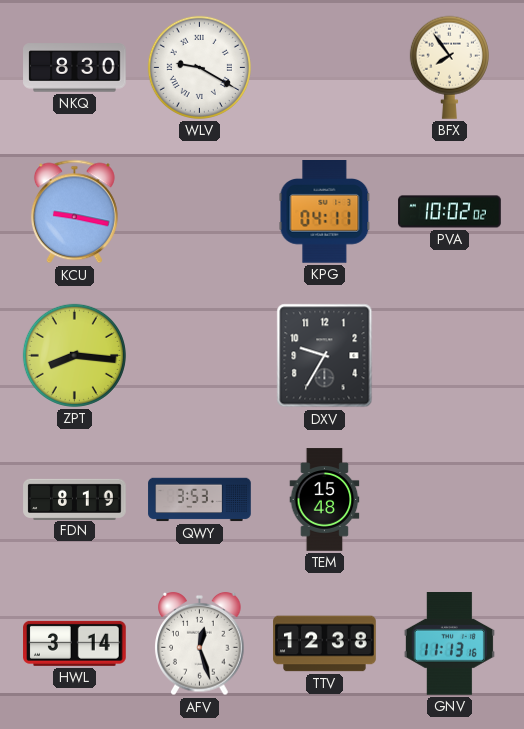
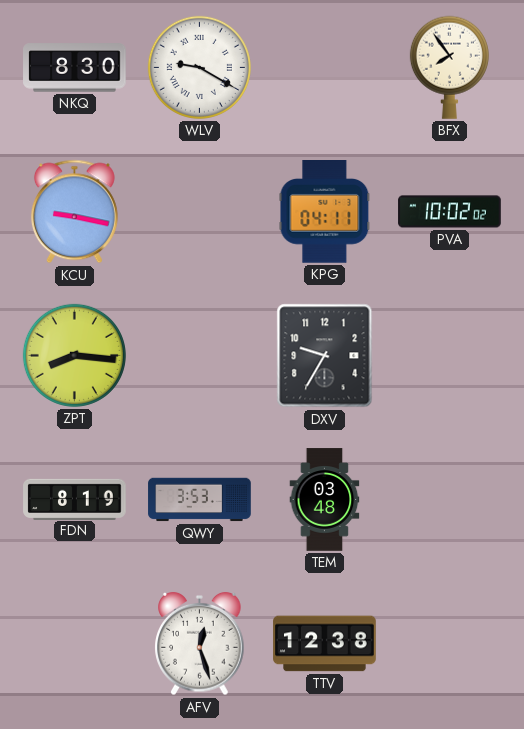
TEM: 15:48 -> 03:48
HWL: 3:14 -> none
GNV: 11:13 -> none
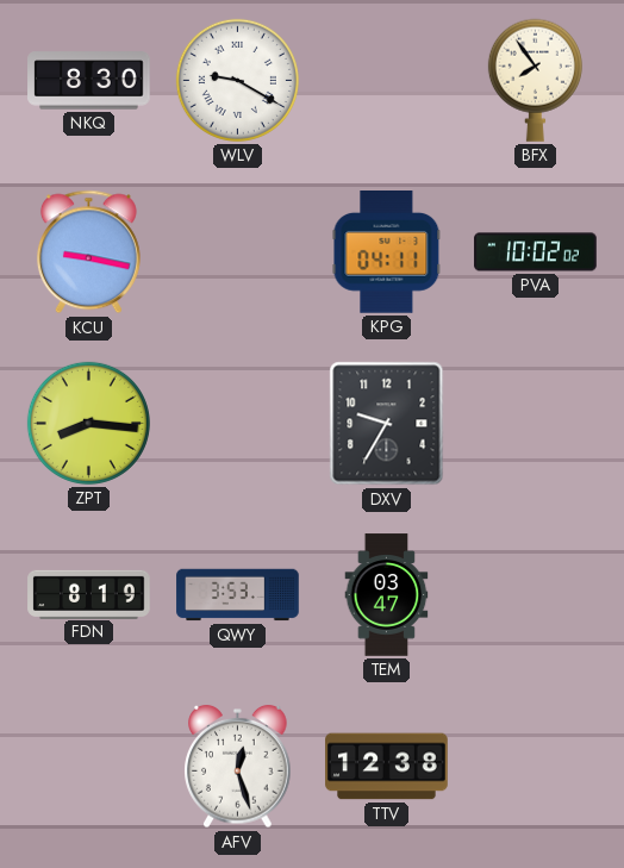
TEM: 03:48 -> 03:47
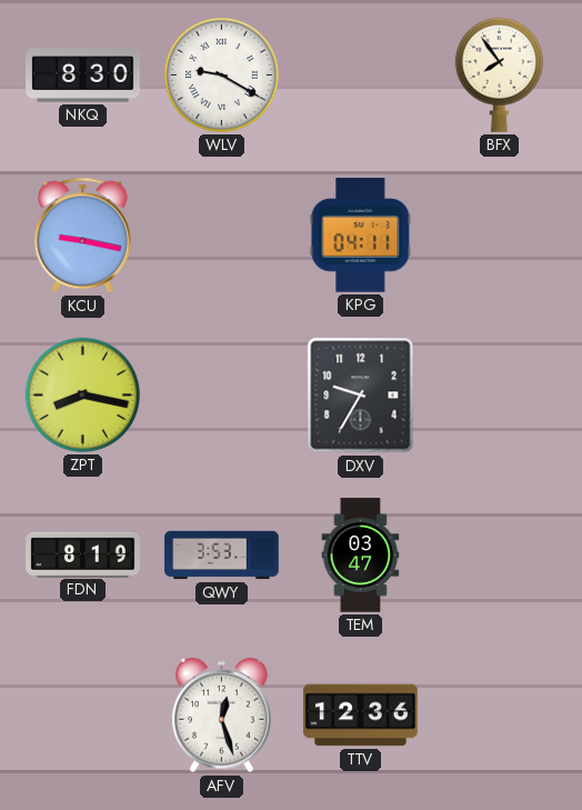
PVA: 10:02 -> none
ZPT: 8:16 -> 8:17
TTV: 12:38 -> 12:36
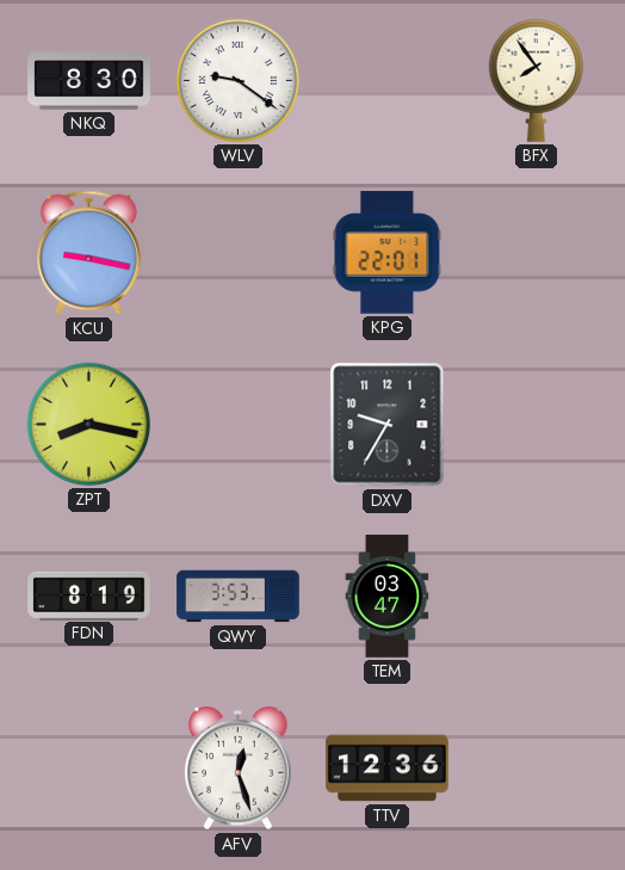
WLV: 9:20 -> 9:21
KPG: 04:11 -> 22:01
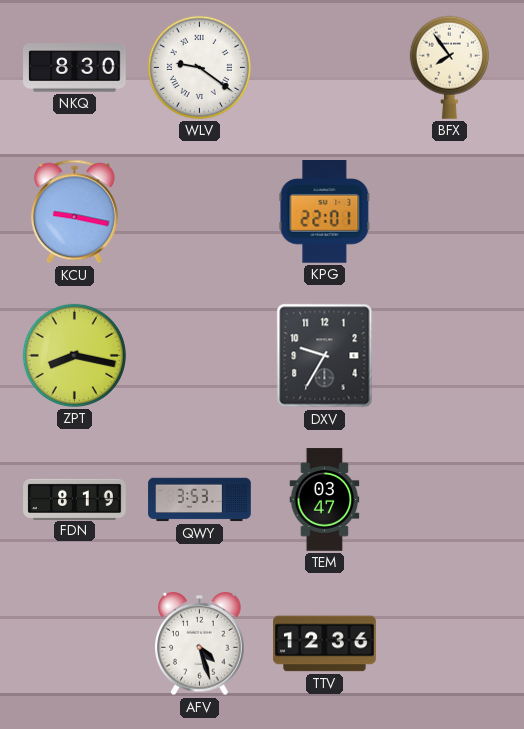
AFV: 12:27 -> 4:27
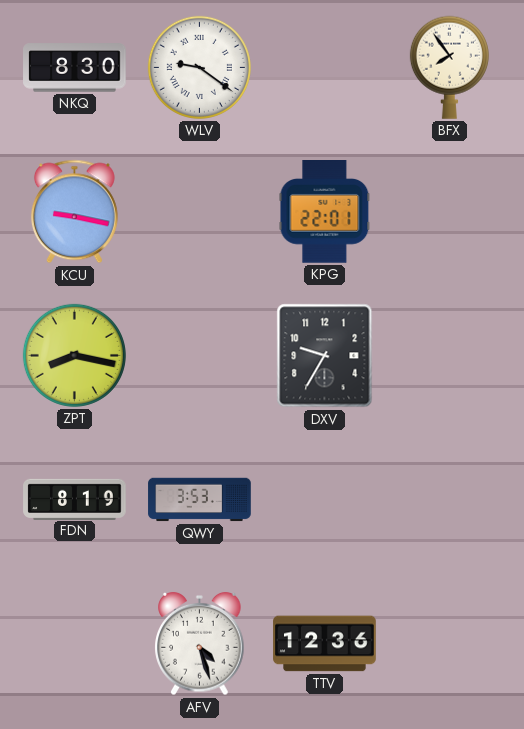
TEM: 03:47 -> none
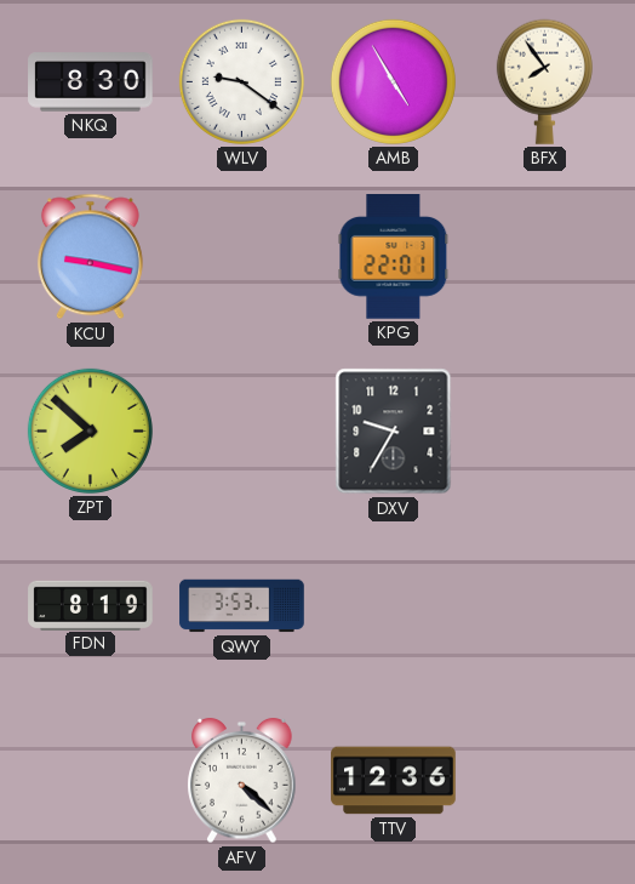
AMB: none -> 4:55
ZPT: 8:17 -> 7:52
AFV: 4:27 -> 4:22
